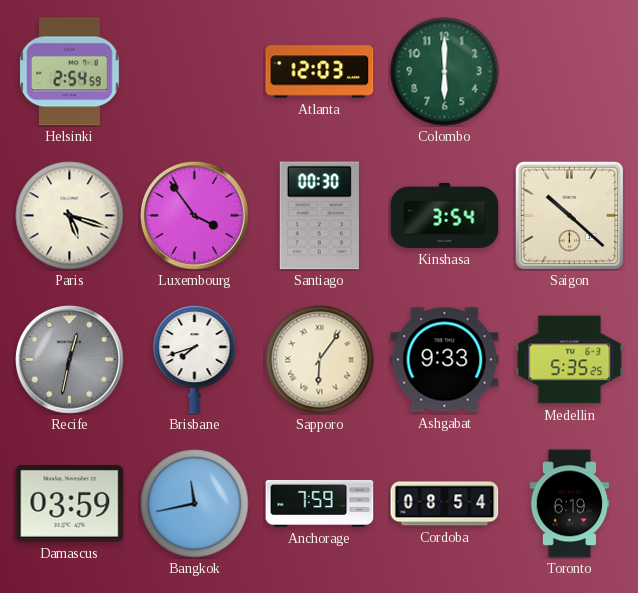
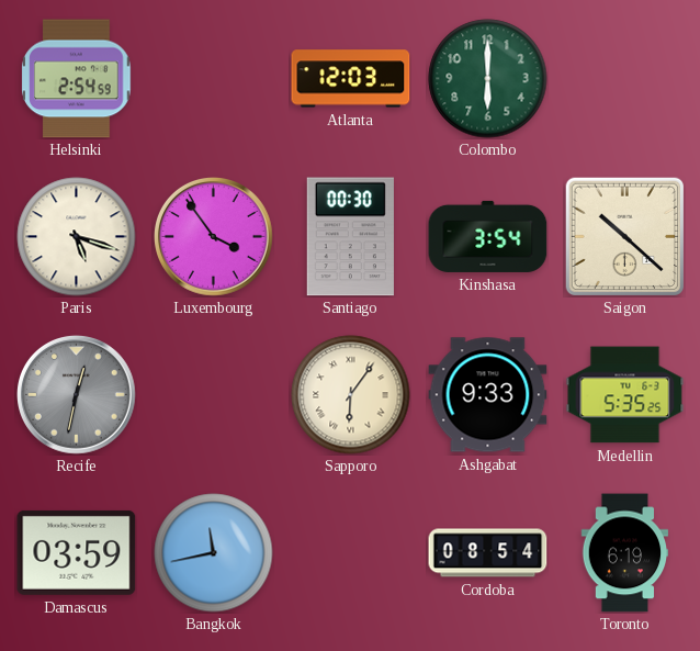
Brisbane: 7:42 -> none
Anchorage: 7:59 -> none
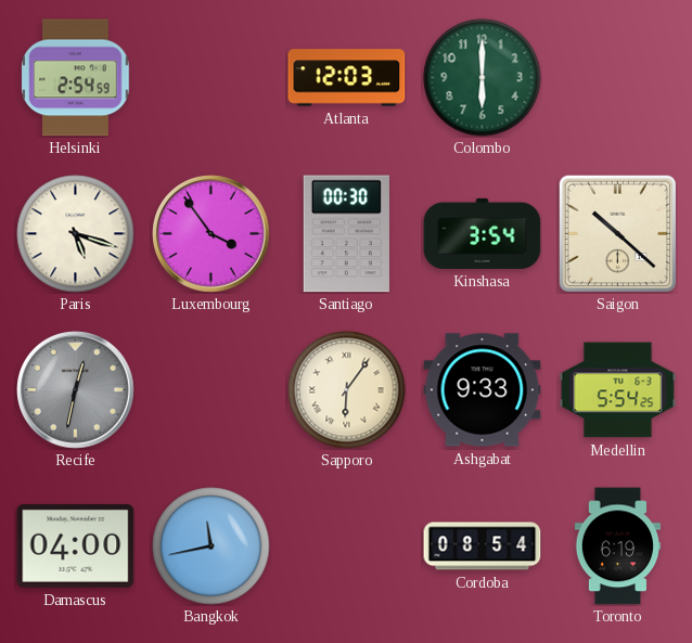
Medellin: 5:35 -> 5:54
Damascus: 03:59 -> 04:00
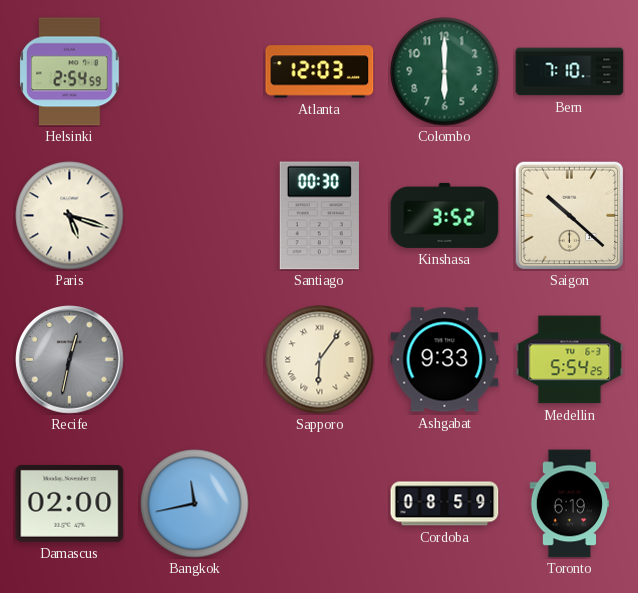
Bern: none -> 7:10
Luxembourg: 3:54 -> none
Kinshasa: 3:54 -> 3:52
Damascus: 04:00 -> 02:00
Cordoba: 08:54 -> 08:59
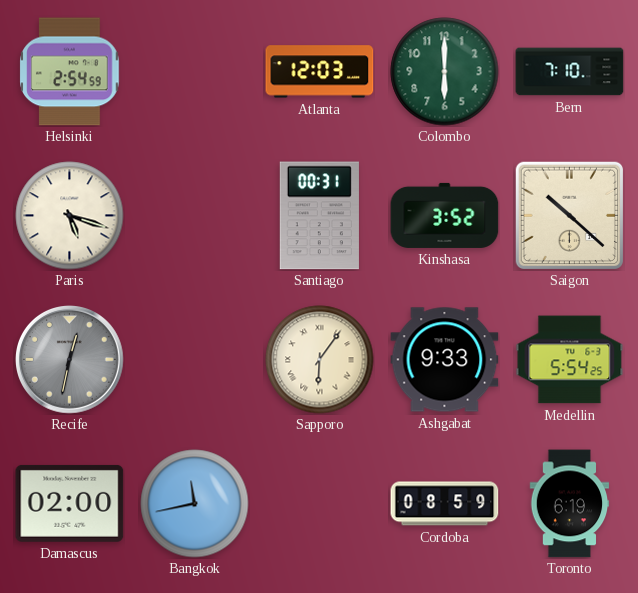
Santiago: 00:30 -> 00:31
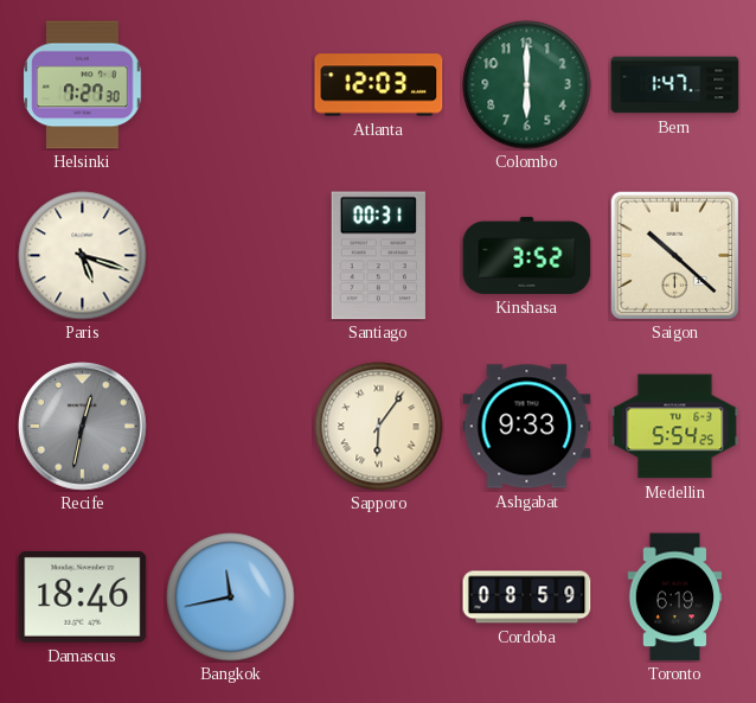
Helsinki: 2:54 -> 7:27
Bern: 7:10 -> 1:47
Damascus: 02:00 -> 18:46
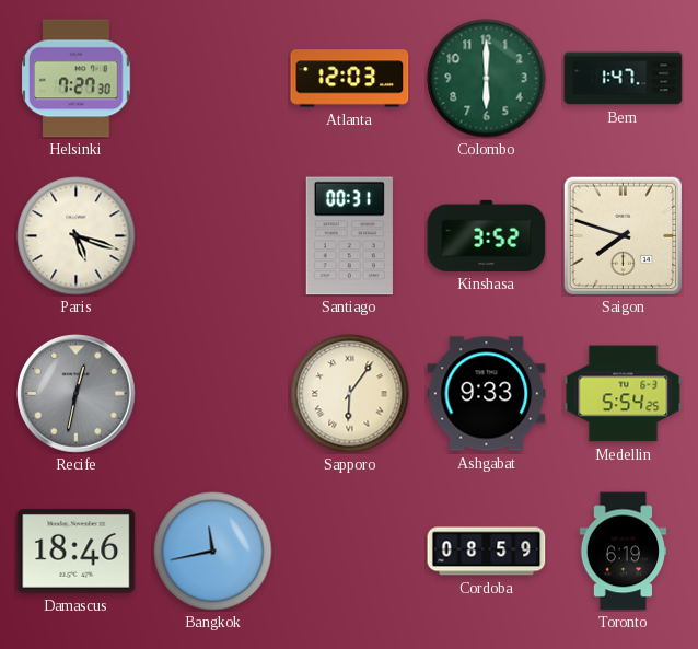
Saigon: 10:22 -> 7:48
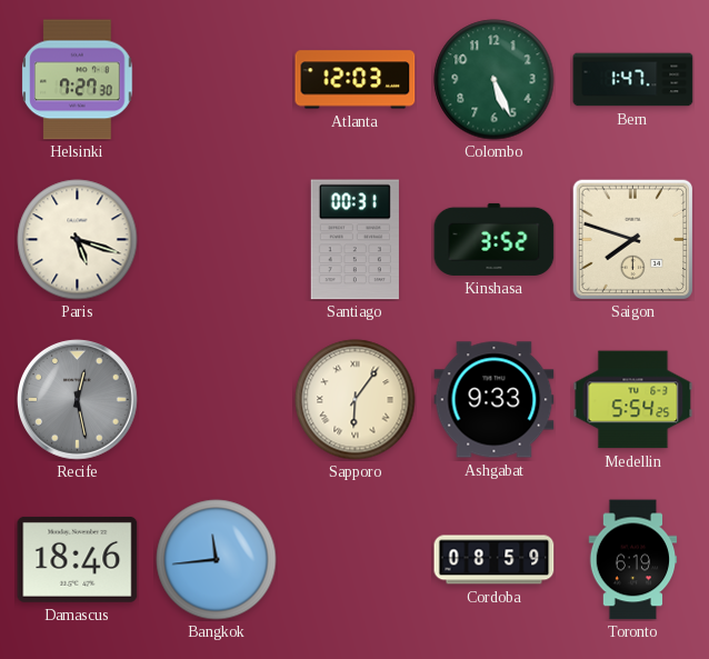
Colombo: 6:00 -> 5:26
Recife: 12:32 -> 12:28
Bangkok: 11:43 -> 11:44
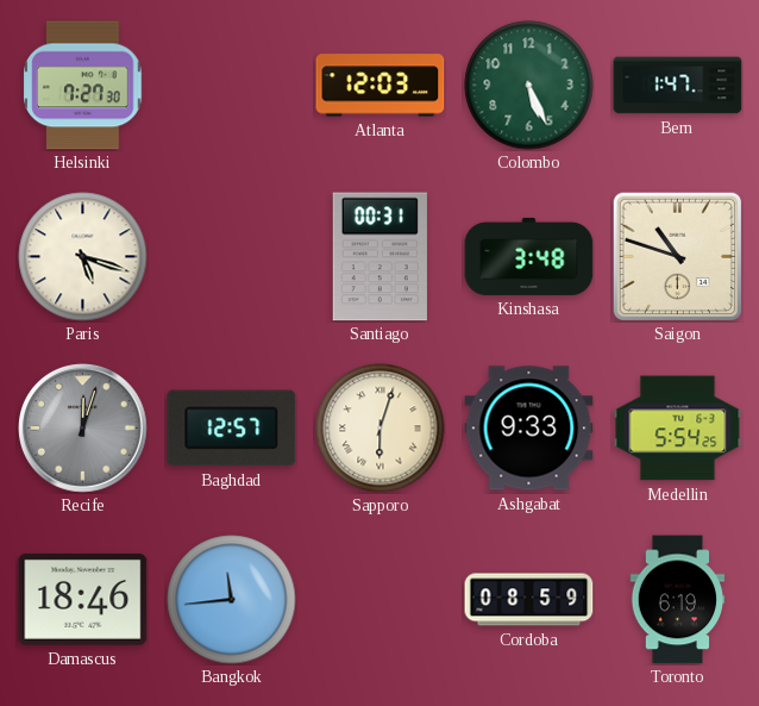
Kinshasa: 3:52 -> 3:48
Saigon: 7:48 -> 10:48
Recife: 12:28 -> 12:03
Baghdad: none -> 12:57
Sapporo: 6:06 -> 6:03
